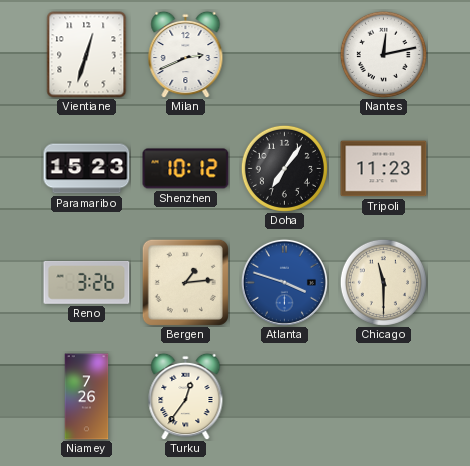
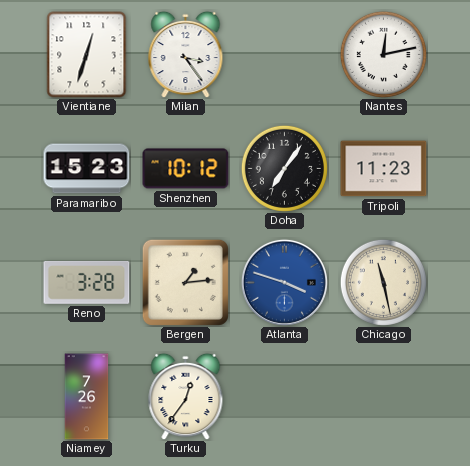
Milan: 2:41 -> 3:24
Reno: 3:26 -> 3:28
Chicago: 11:30 -> 11:28
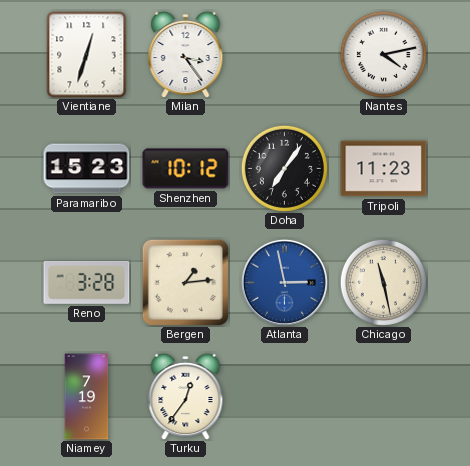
Nantes: 12:13 -> 4:13
Atlanta: 3:48 -> 2:58
Niamey: 7:26 -> 7:19
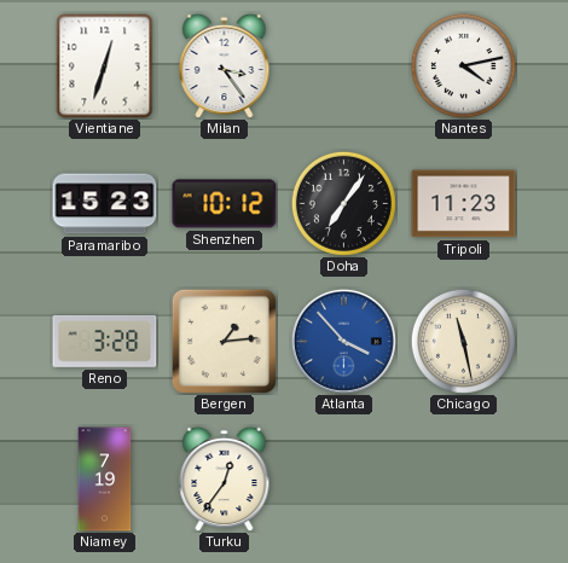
Atlanta: 2:58 -> 3:53
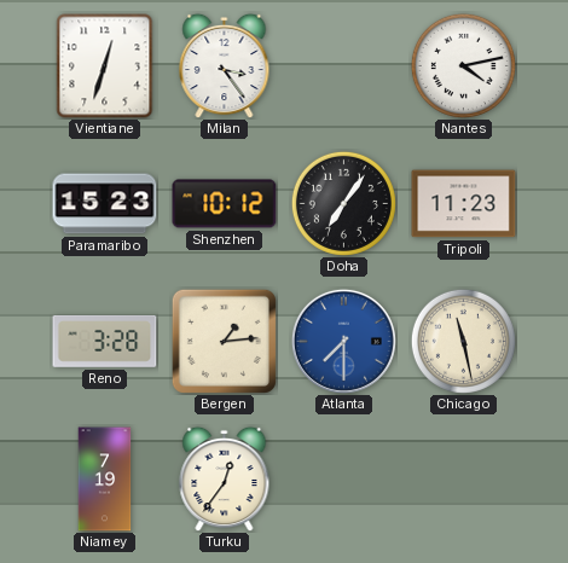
Atlanta: 3:53 -> 7:30
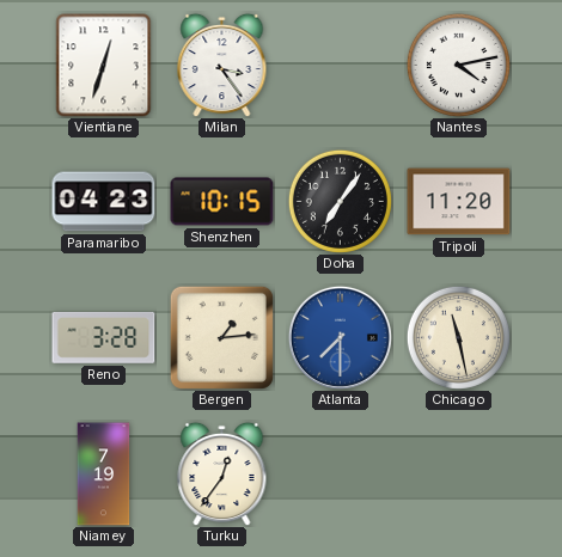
Paramaribo: 15:23 -> 04:23
Shenzhen: 10:12 -> 10:15
Tripoli: 11:23 -> 11:20
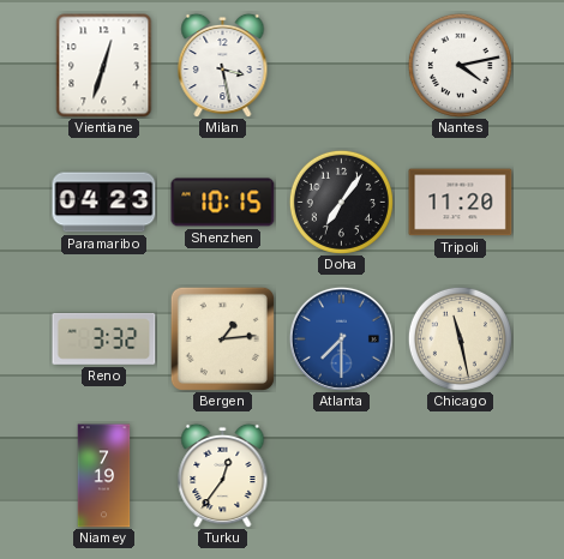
Milan: 3:24 -> 3:28
Reno: 3:28 -> 3:32
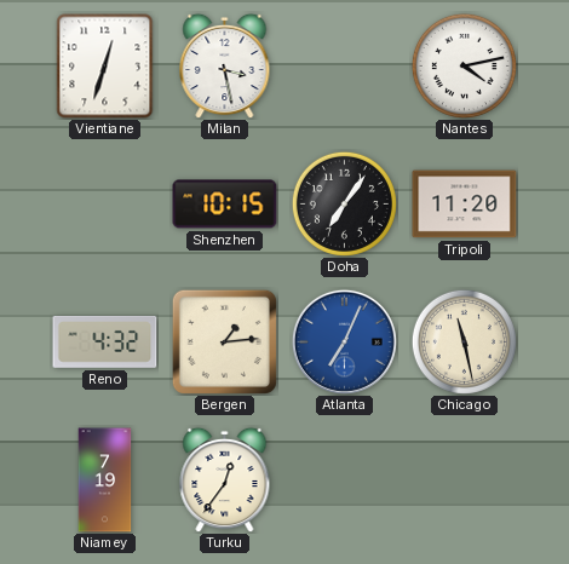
Paramaribo: 04:23 -> none
Reno: 3:32 -> 4:32
Atlanta: 7:30 -> 7:04
